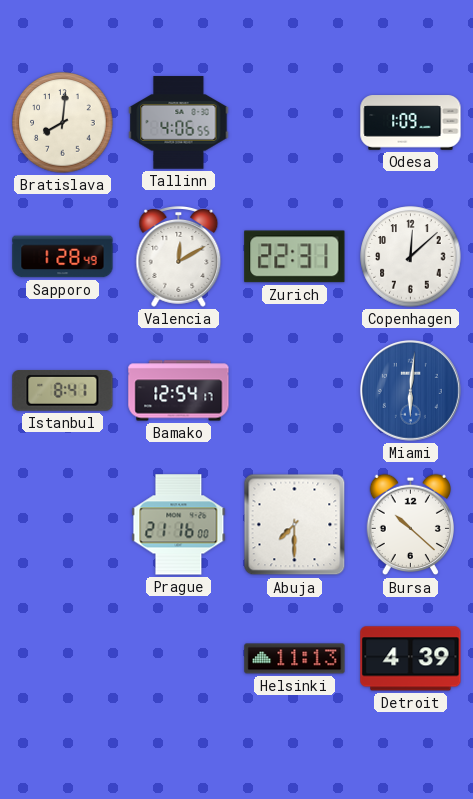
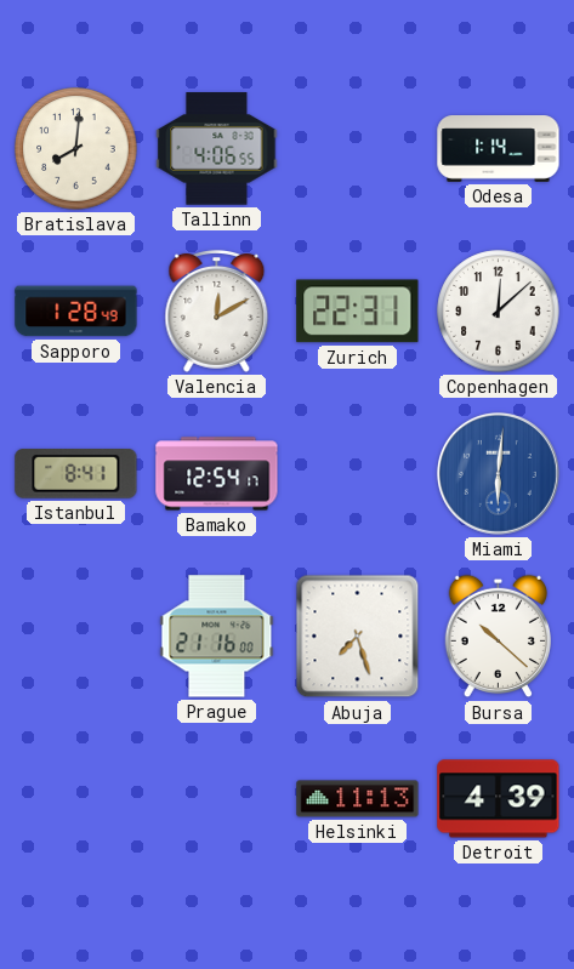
Odesa: 1:09 -> 1:14
Abuja: 7:30 -> 7:27
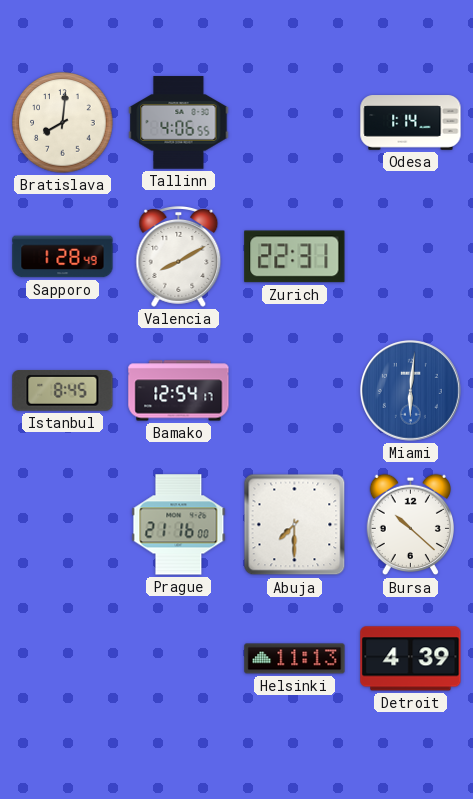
Valencia: 12:10 -> 8:10
Copenhagen: 12:08 -> none
Istanbul: 8:41 -> 8:45
Abuja: 7:27 -> 7:30
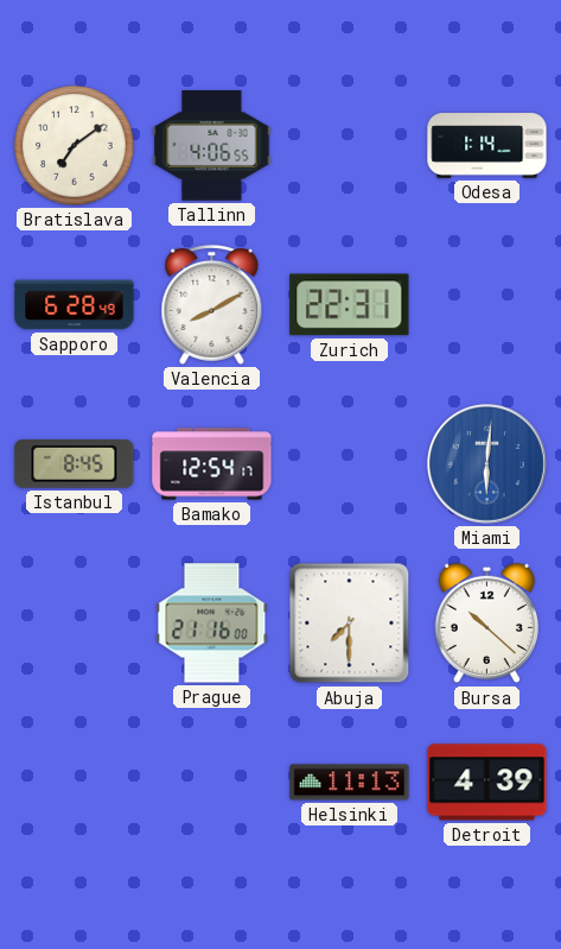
Bratislava: 8:01 -> 7:09
Sapporo: 1:28 -> 6:28
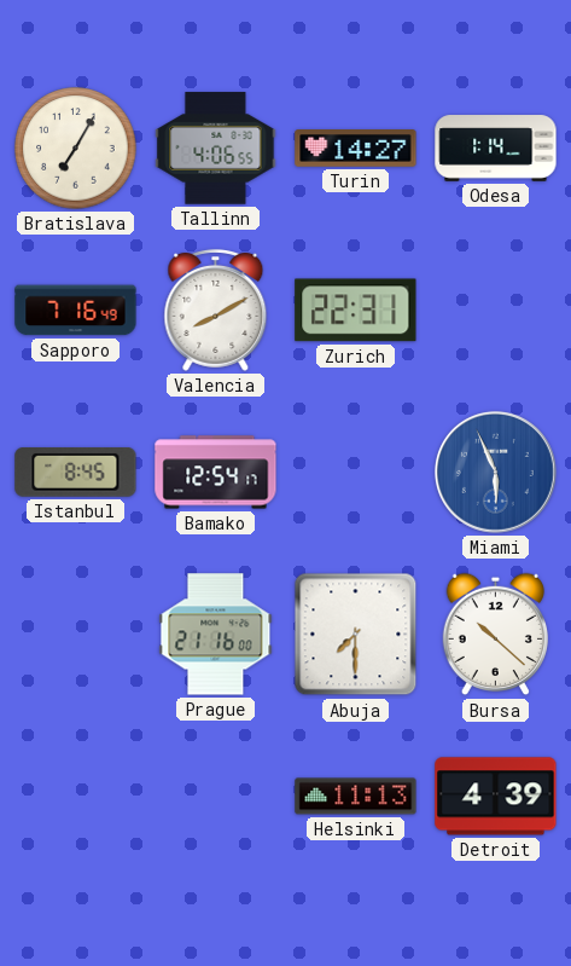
Bratislava: 7:09 -> 7:05
Turin: none -> 14:27
Sapporo: 6:28 -> 7:16
Miami: 6:01 -> 5:56
